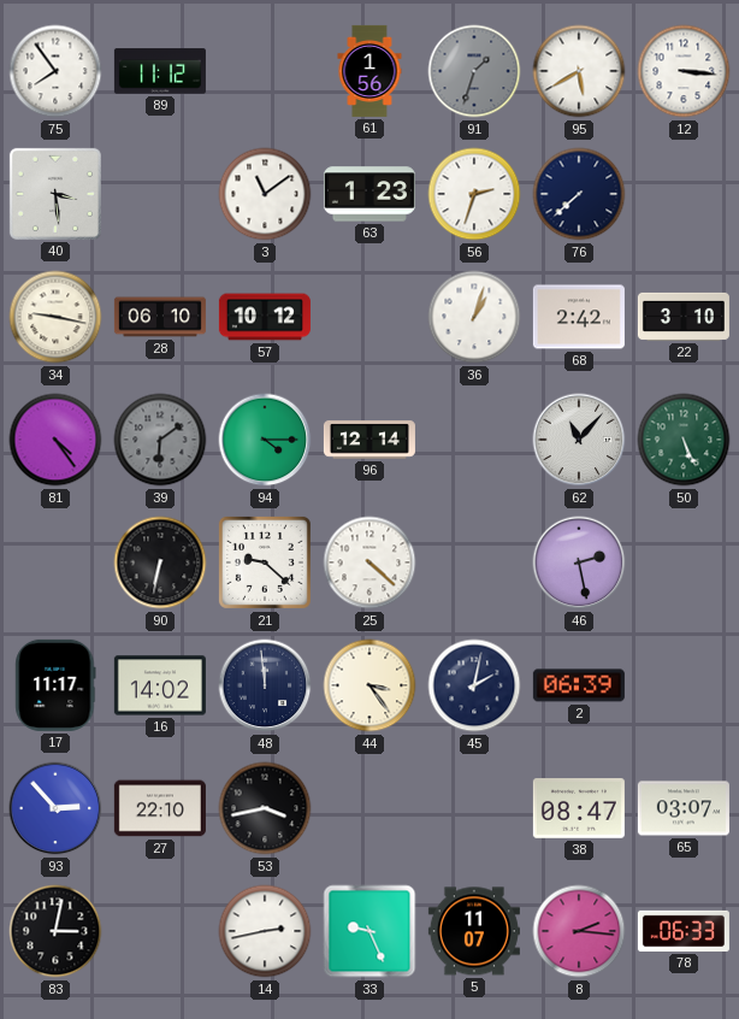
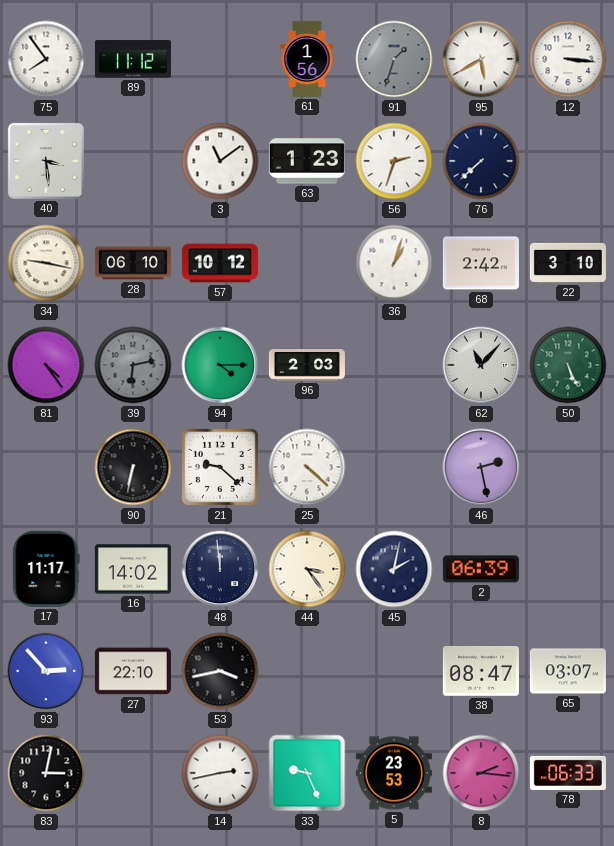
39: 6:09 -> 6:13
96: 12:14 -> 2:03
5: 11:07 -> 23:53
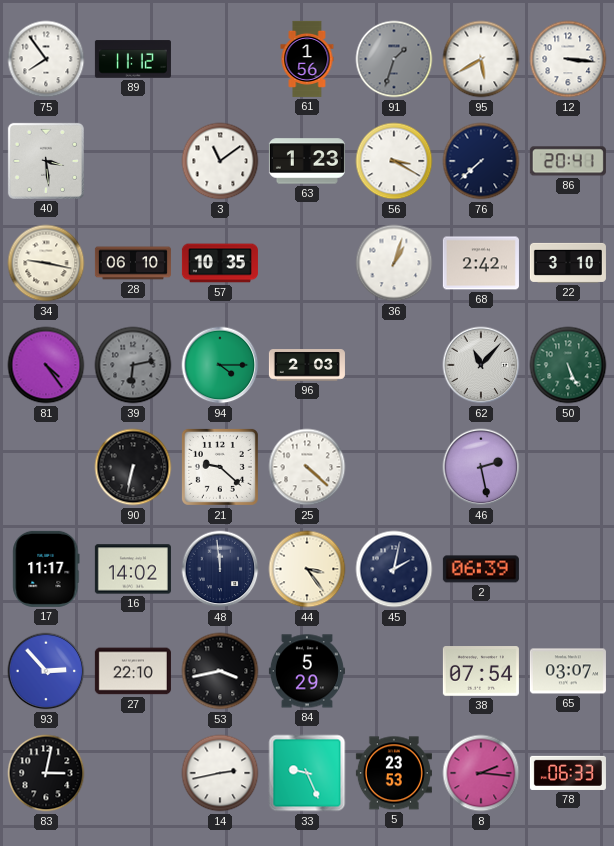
56: 2:33 -> 3:20
86: none -> 20:41
57: 10:12 -> 10:35
84: none -> 5:29
38: 08:47 -> 07:54
